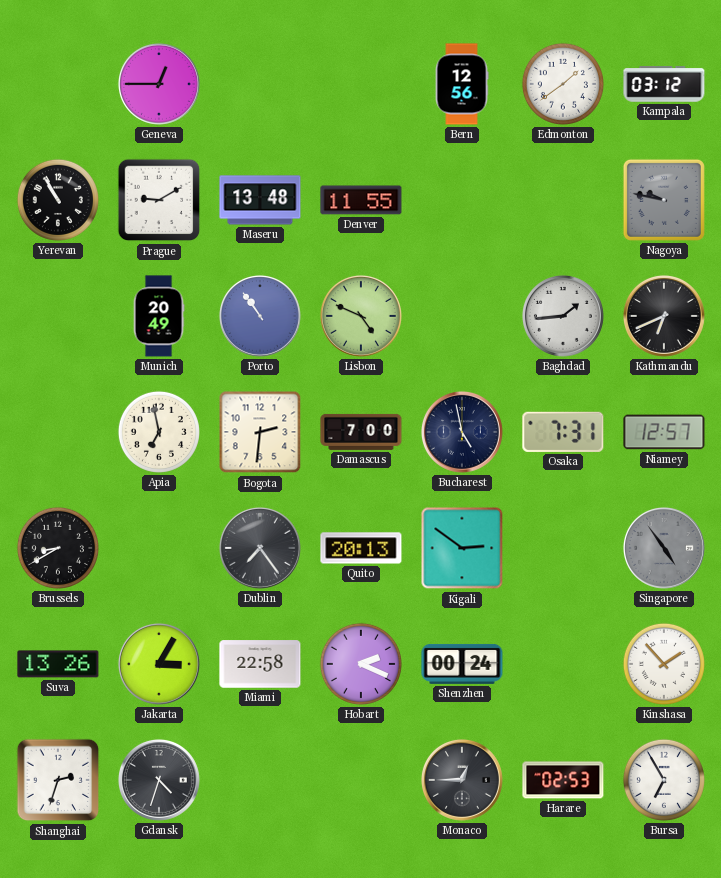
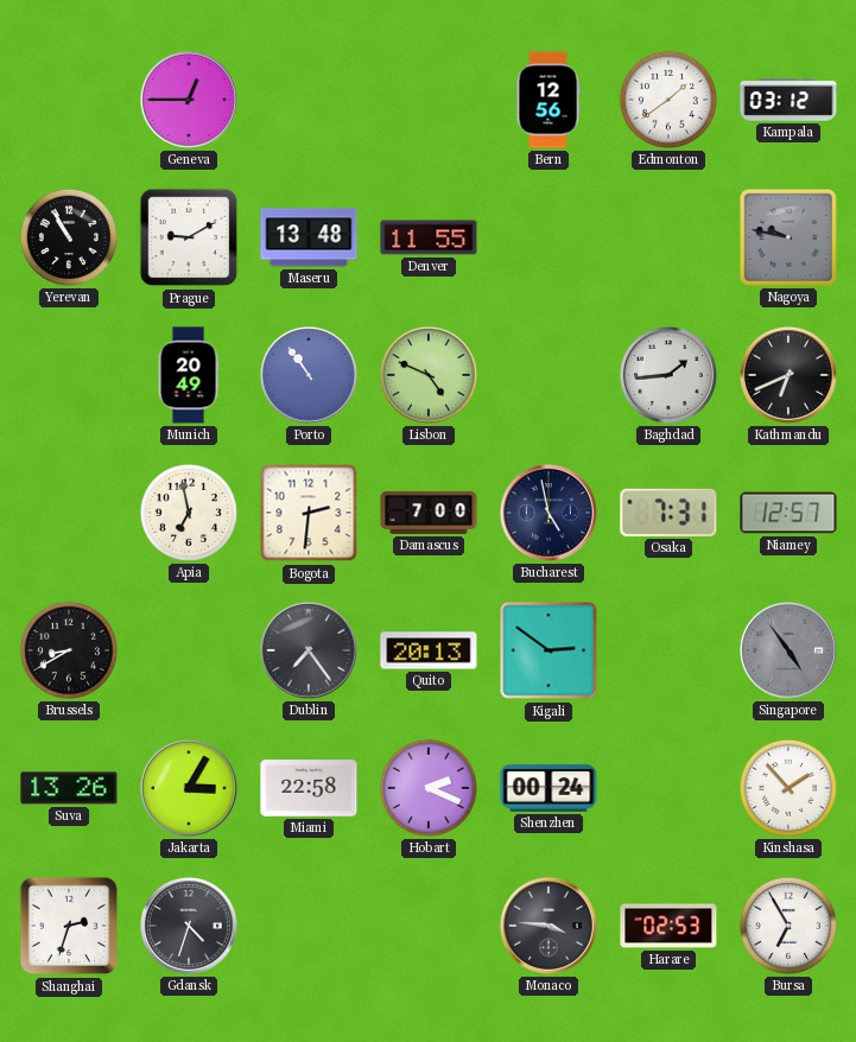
Monaco: 12:45 -> 3:46
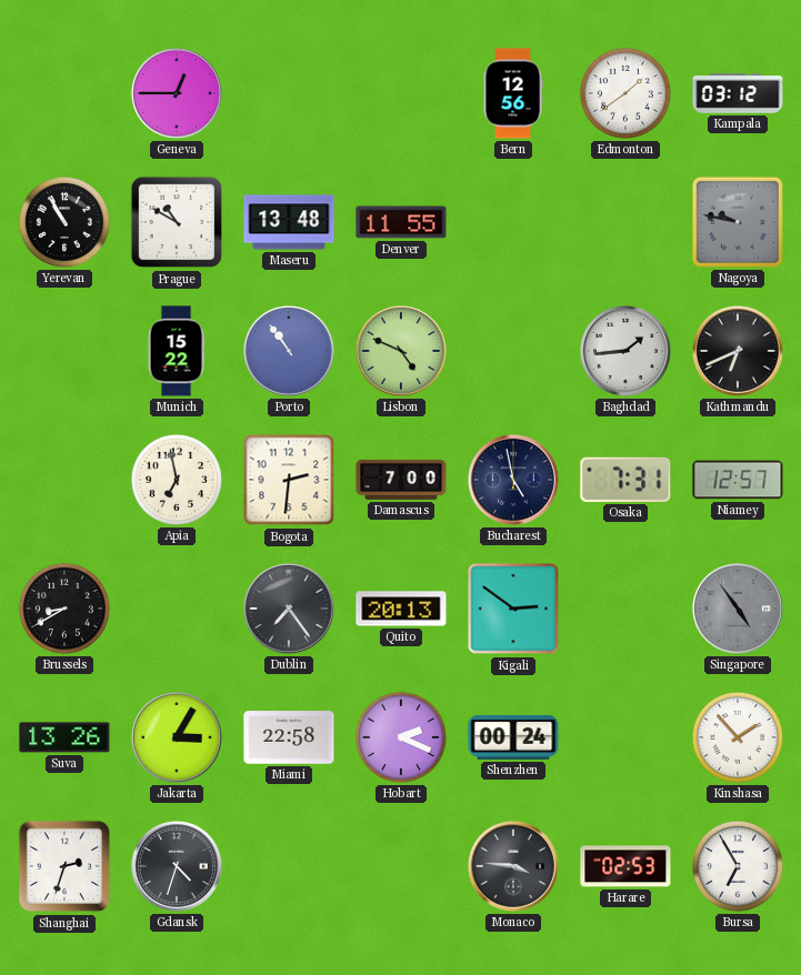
Prague: 9:10 -> 10:50
Munich: 20:49 -> 15:22
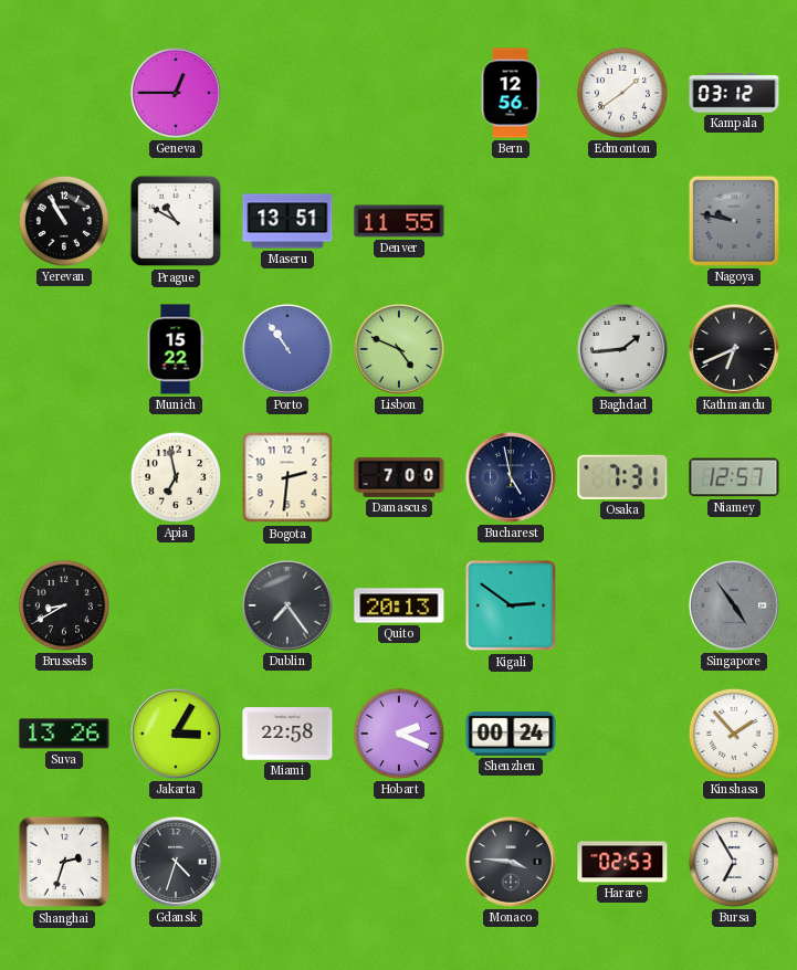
Maseru: 13:48 -> 13:51
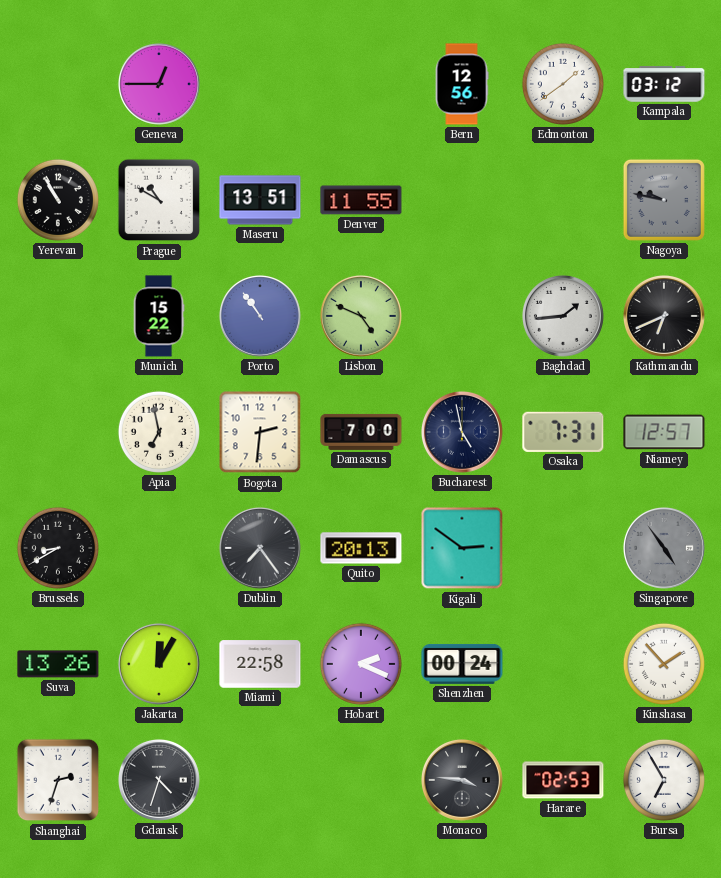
Jakarta: 3:05 -> 12:05
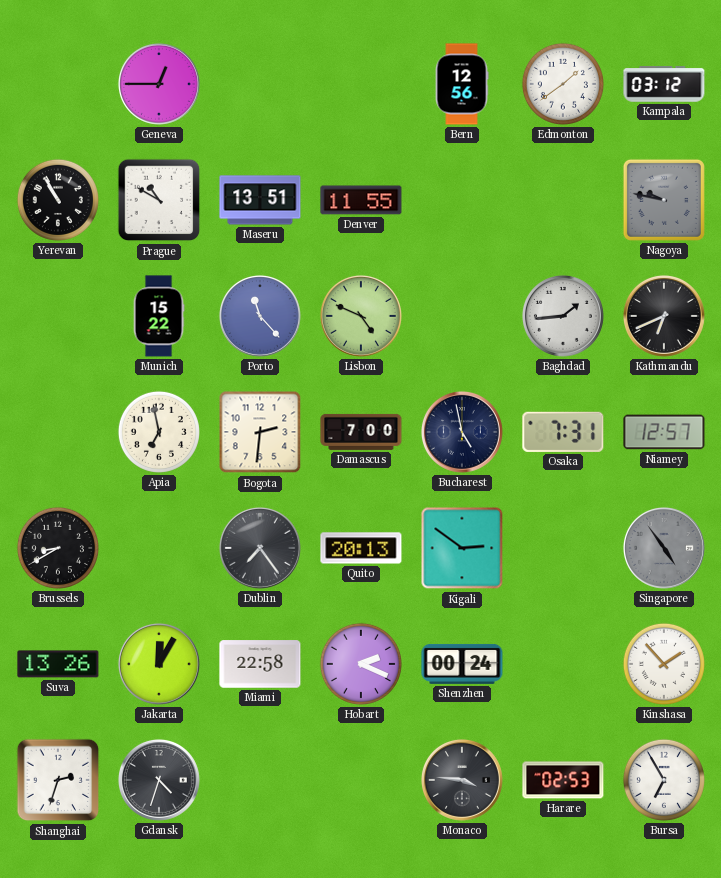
Porto: 10:54 -> 11:23
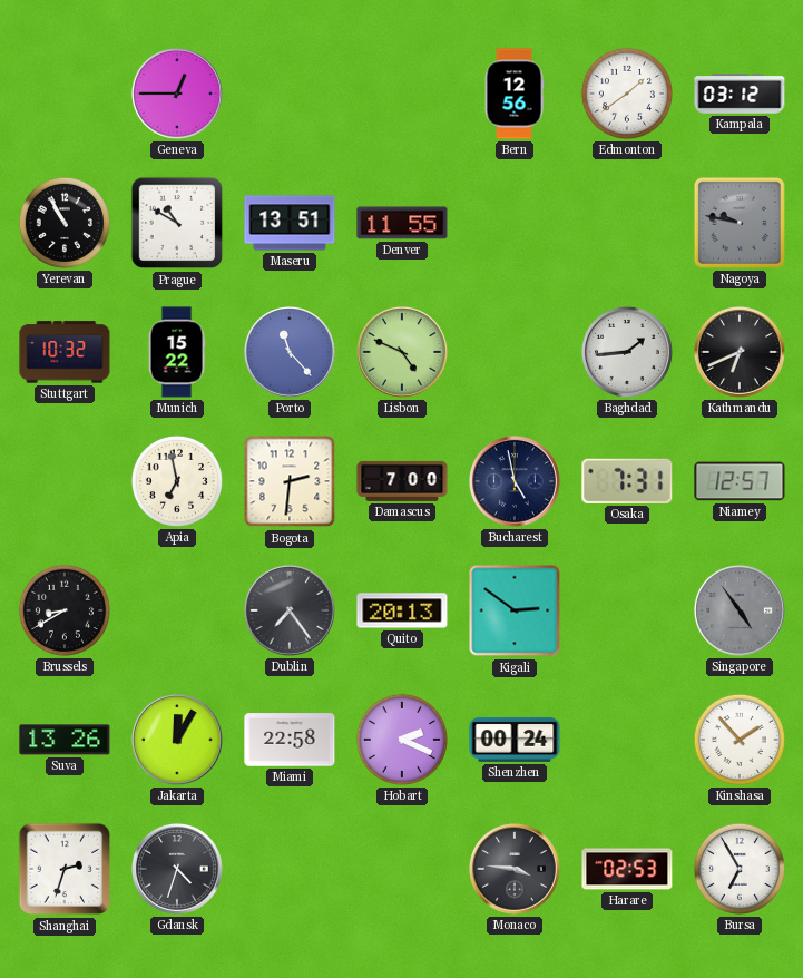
Stuttgart: none -> 10:32
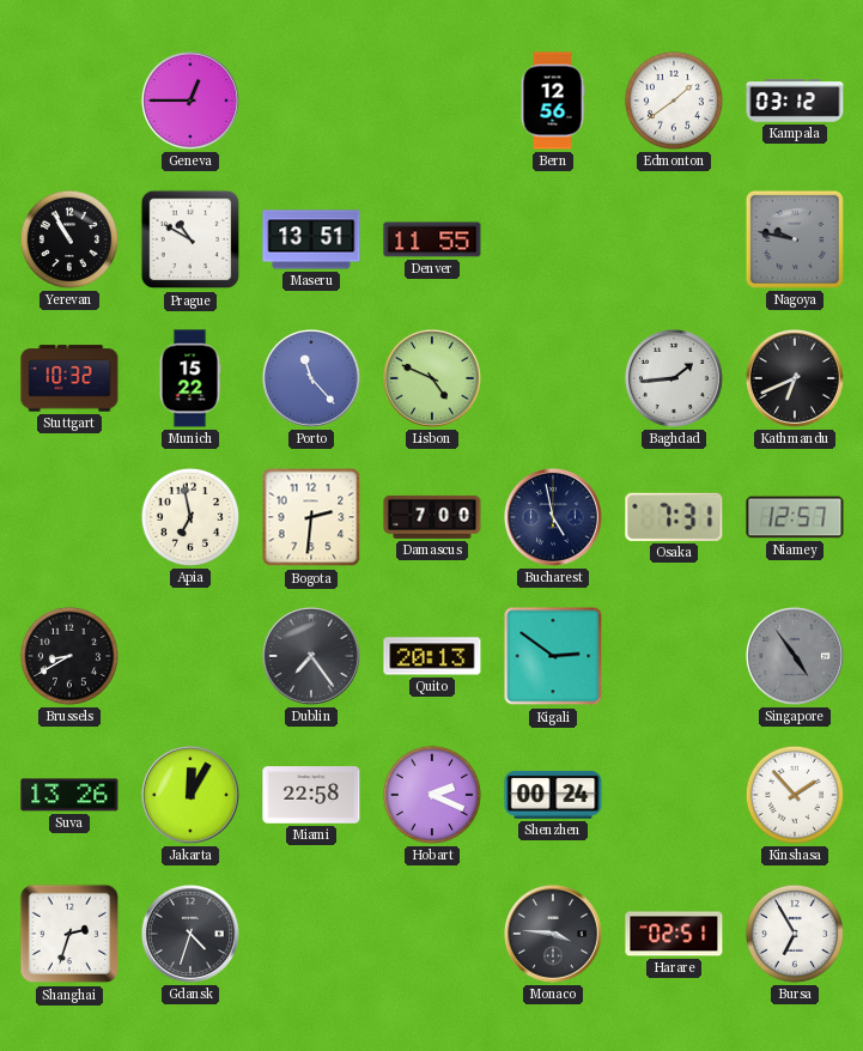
Harare: 02:53 -> 02:51
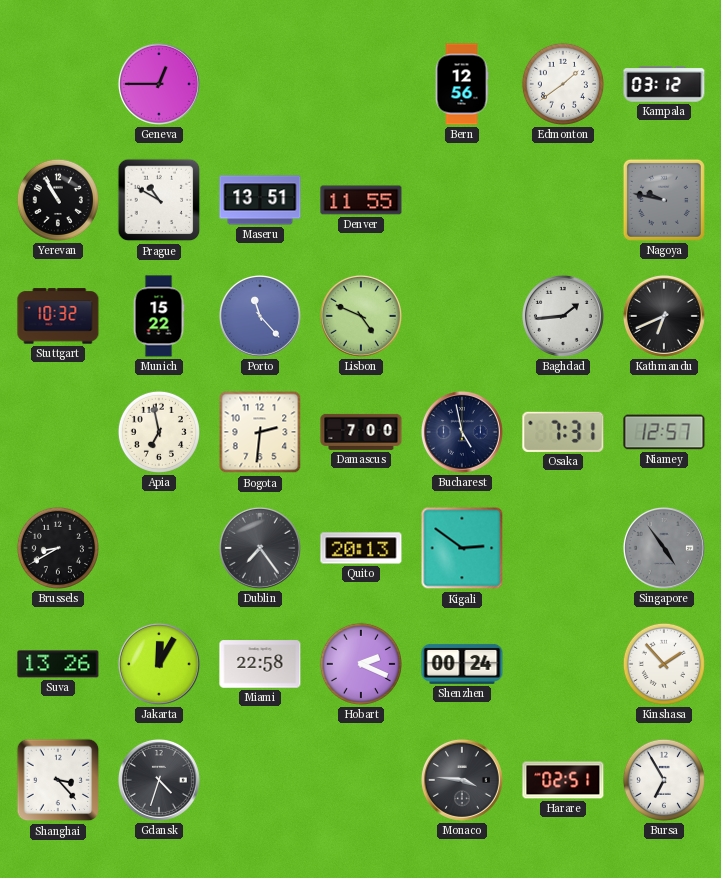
Shanghai: 2:33 -> 3:23
